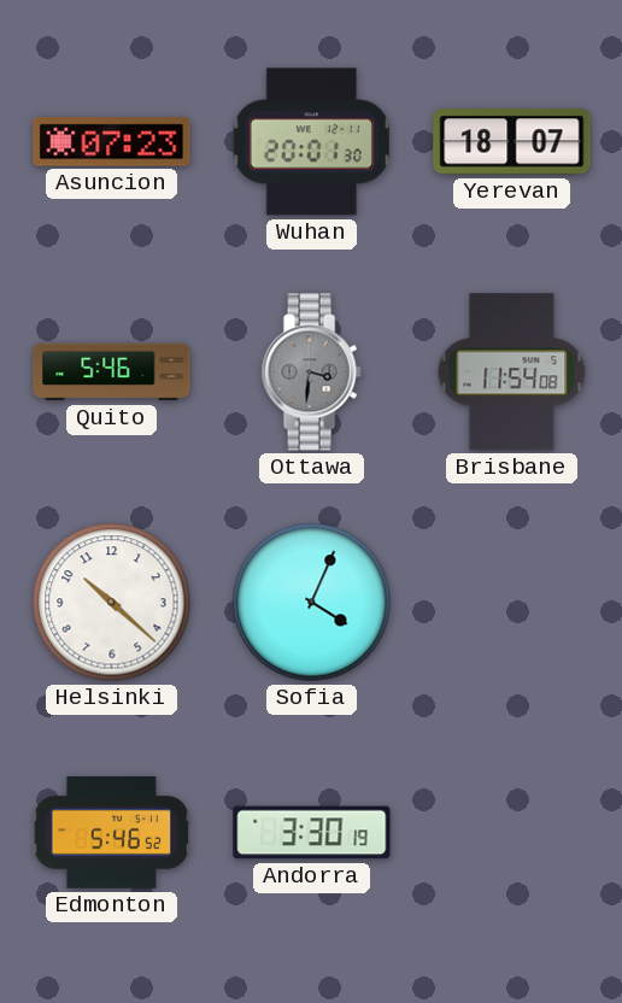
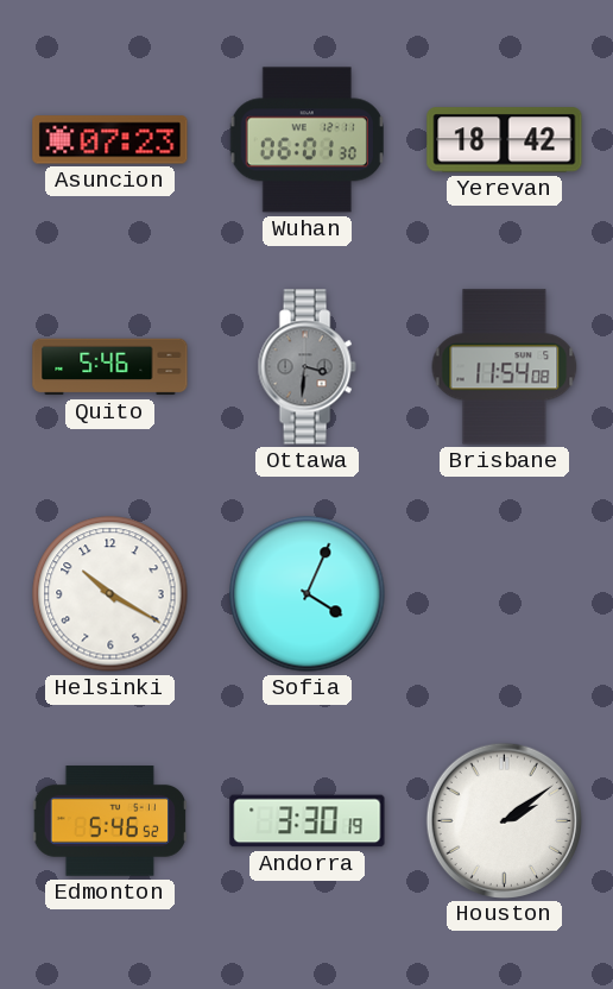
Wuhan: 20:01 -> 06:01
Yerevan: 18:07 -> 18:42
Helsinki: 10:22 -> 10:20
Houston: none -> 2:09
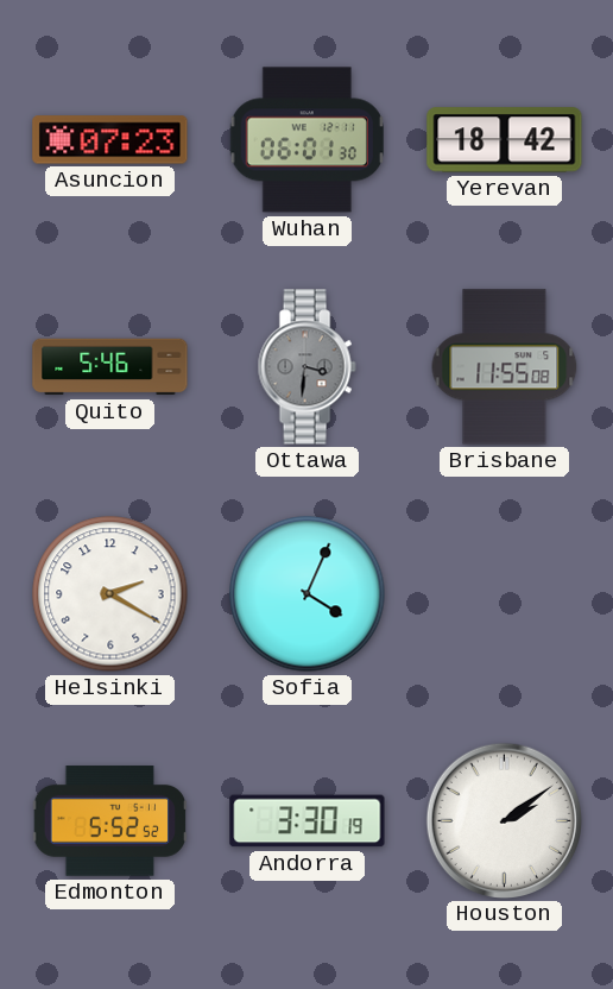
Brisbane: 11:54 -> 11:55
Helsinki: 10:20 -> 2:20
Edmonton: 5:46 -> 5:52
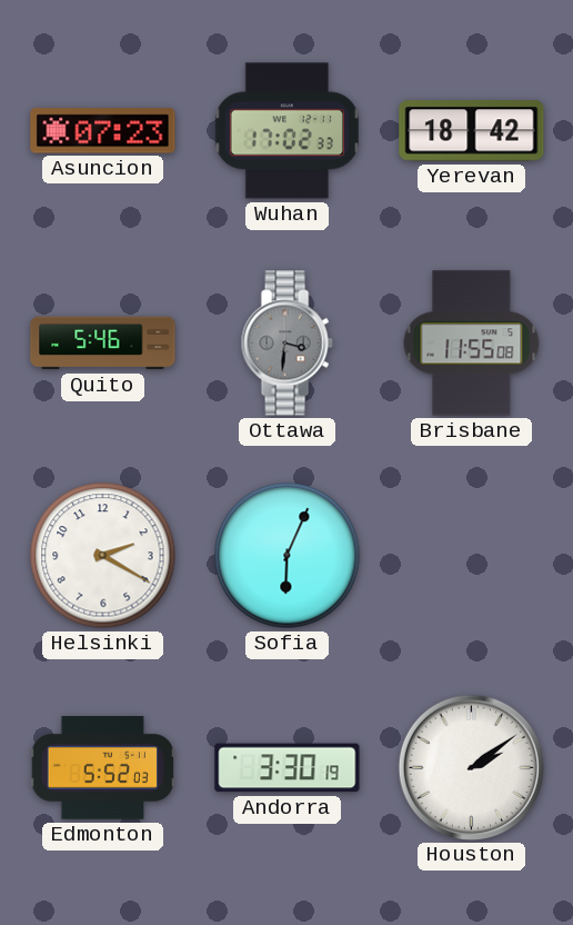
Wuhan: 06:01 -> 17:02
Sofia: 4:04 -> 6:04
Edmonton: 5:52:52 -> 5:52:03
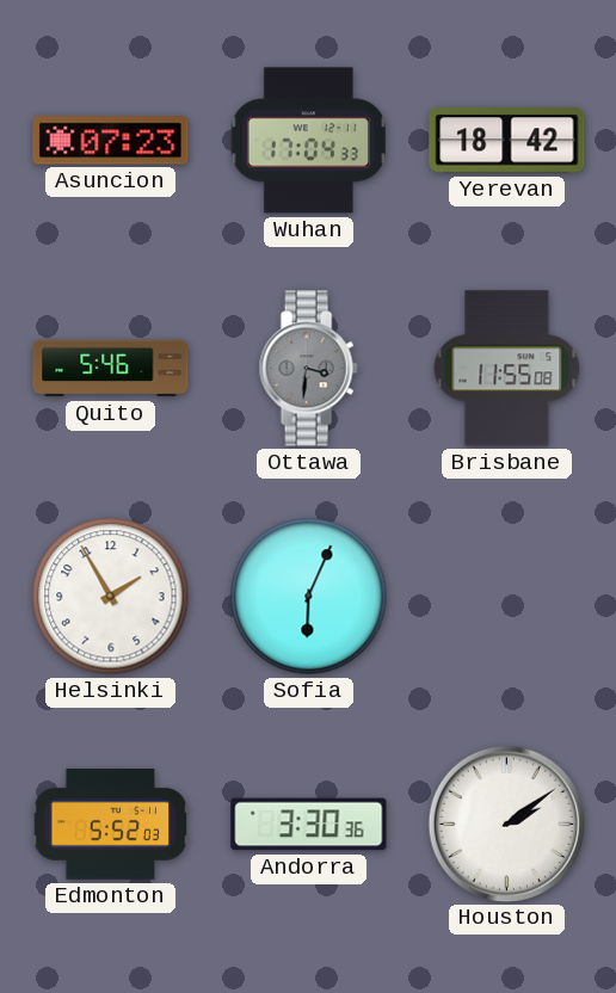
Wuhan: 17:02 -> 17:04
Helsinki: 2:20 -> 1:55
Andorra: 3:30:19 -> 3:30:36
